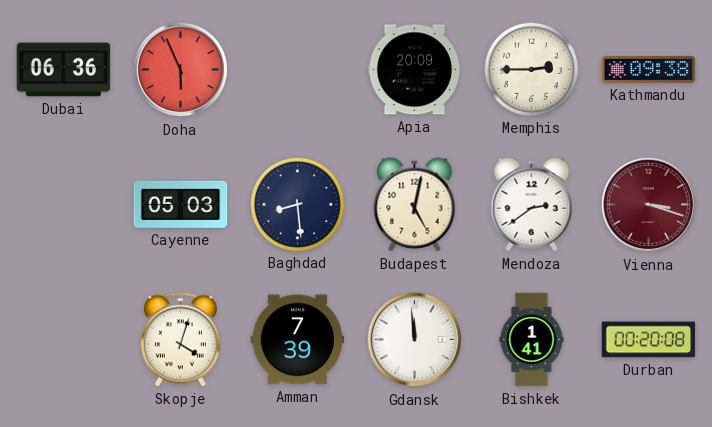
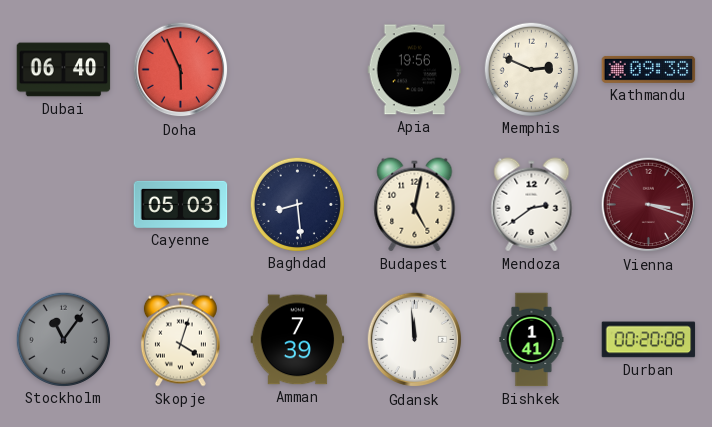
Dubai: 06:36 -> 06:40
Apia: 20:09 -> 19:56
Memphis: 2:45 -> 2:49
Stockholm: none -> 11:06
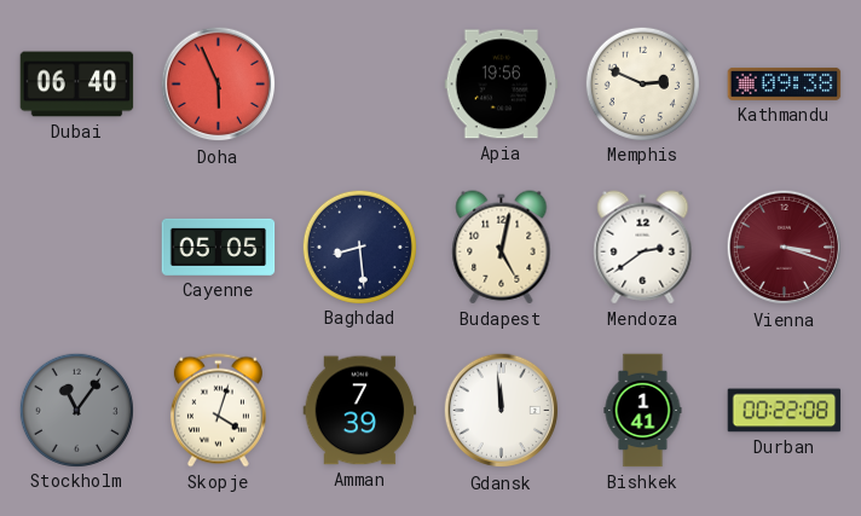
Cayenne: 05:03 -> 05:05
Durban: 00:20 -> 00:22
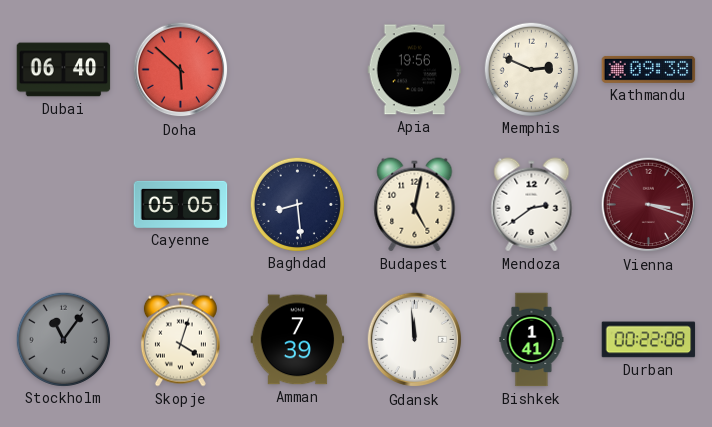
Doha: 5:56 -> 5:52
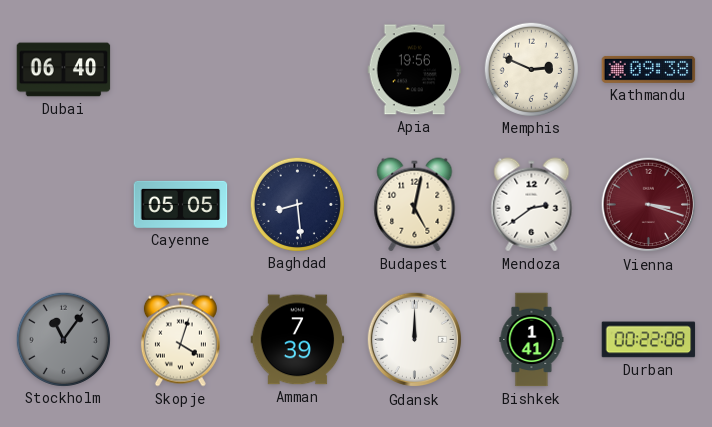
Doha: 5:52 -> none
Gdansk: 11:59 -> 12:00
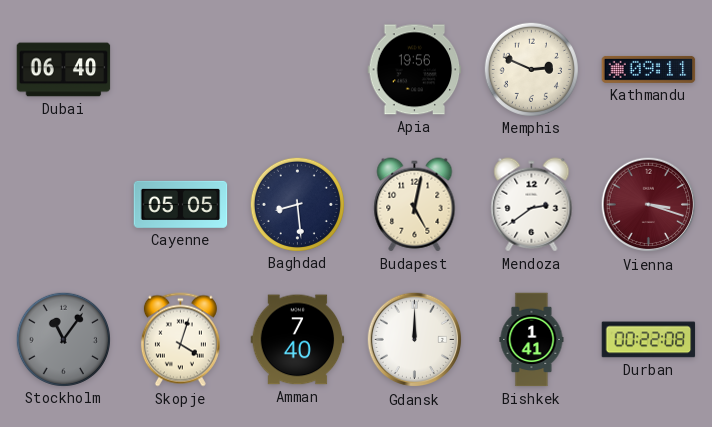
Kathmandu: 09:38 -> 09:11
Amman: 7:39 -> 7:40
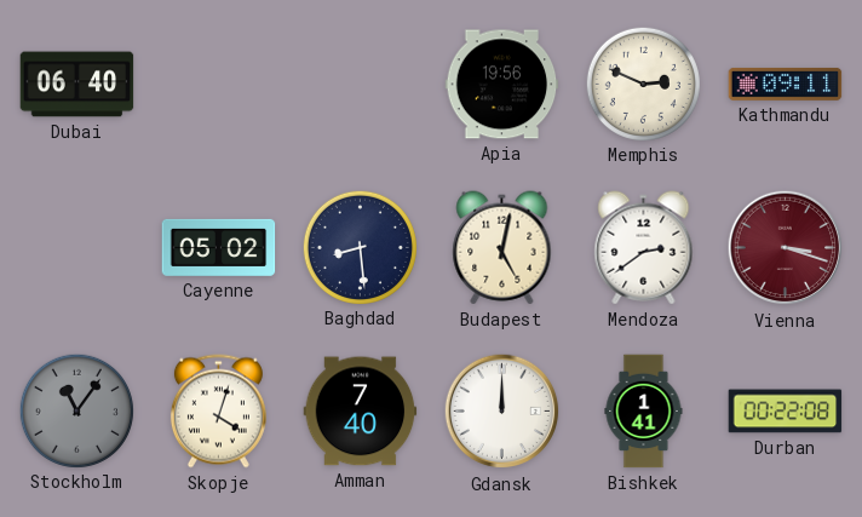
Cayenne: 05:05 -> 05:02
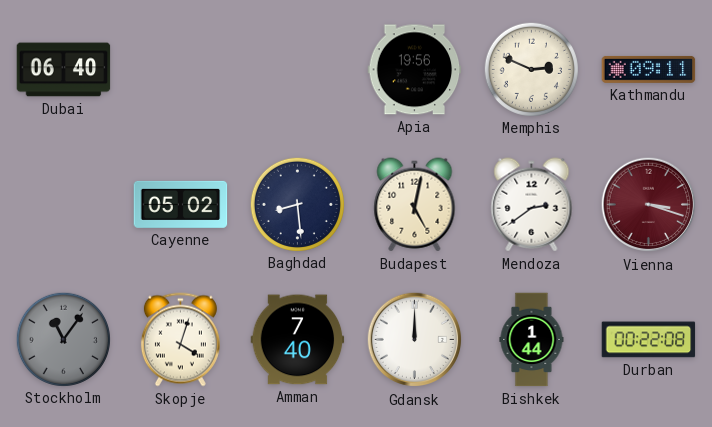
Bishkek: 1:41 -> 1:44
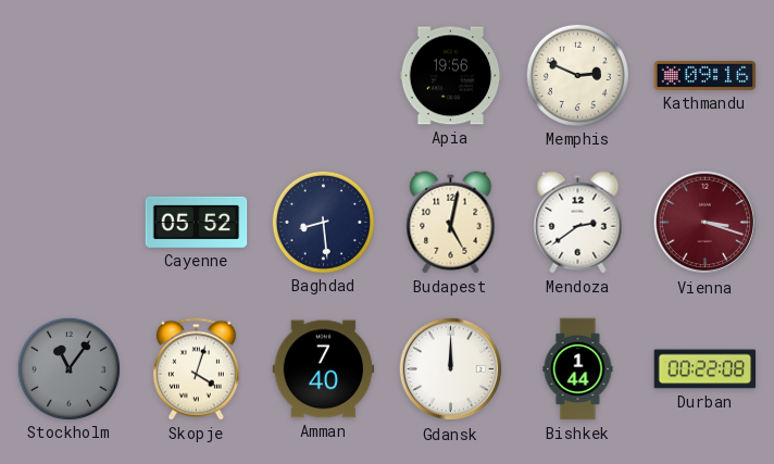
Dubai: 06:40 -> none
Kathmandu: 09:11 -> 09:16
Cayenne: 05:02 -> 05:52
